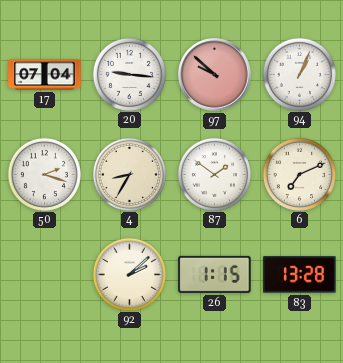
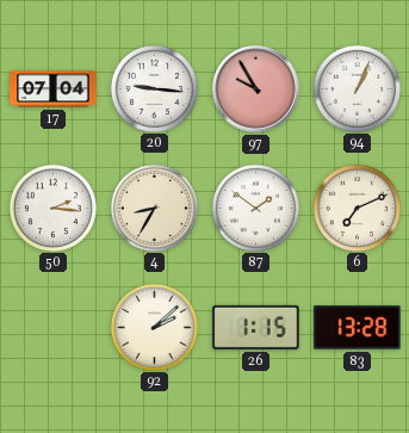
97: 9:52 -> 9:55
50: 2:18 -> 2:16
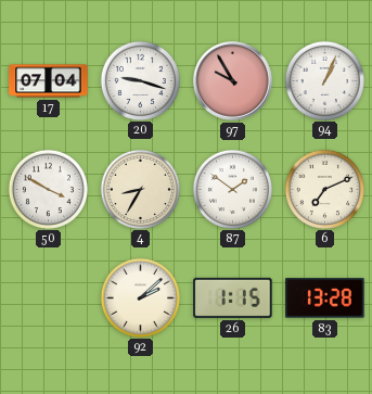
20: 9:16 -> 9:18
50: 2:16 -> 3:50
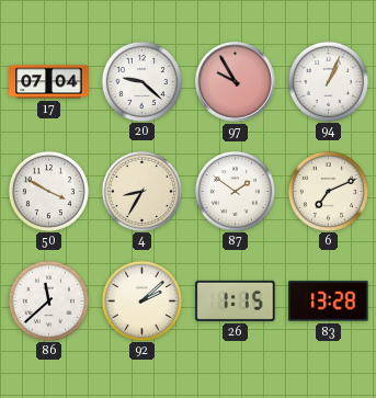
20: 9:18 -> 9:22
86: none -> 11:38
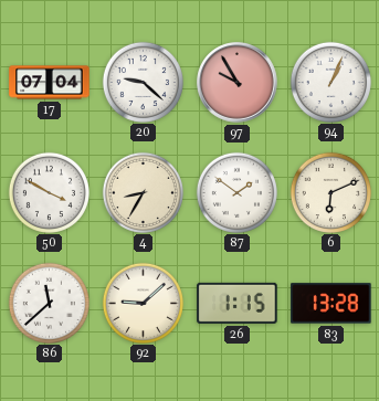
6: 7:11 -> 6:11
92: 2:08 -> 9:08
